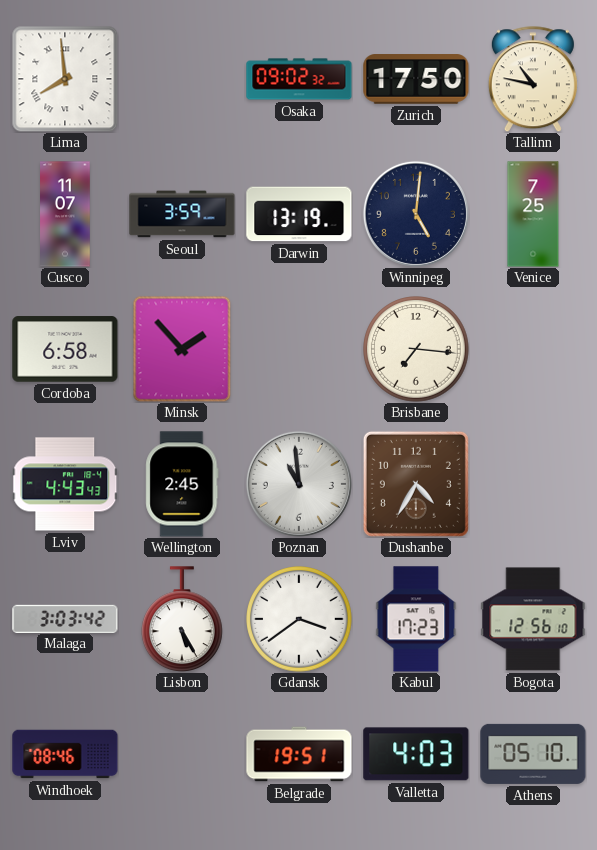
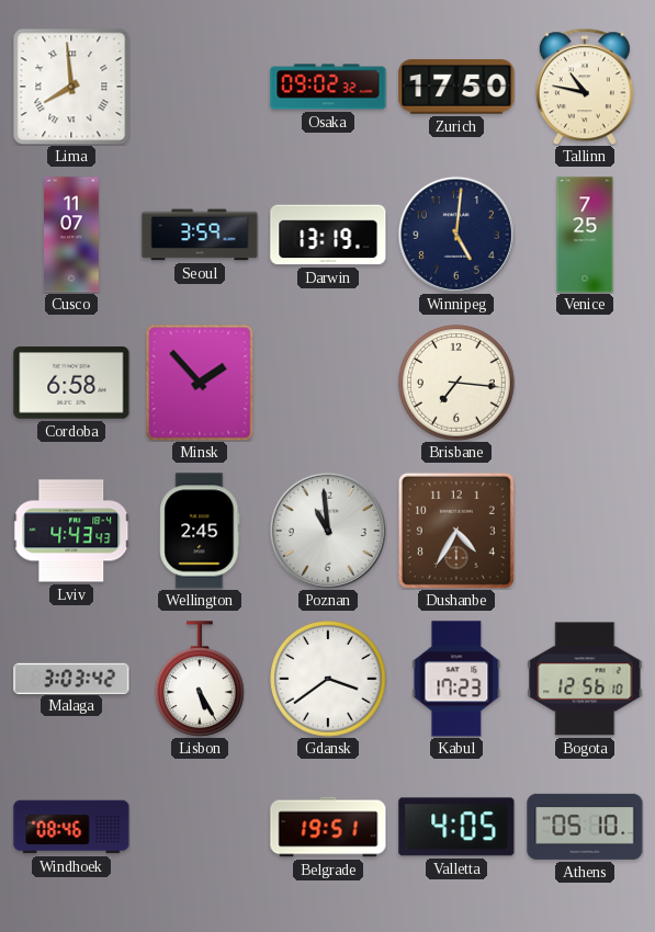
Valletta: 4:03 -> 4:05
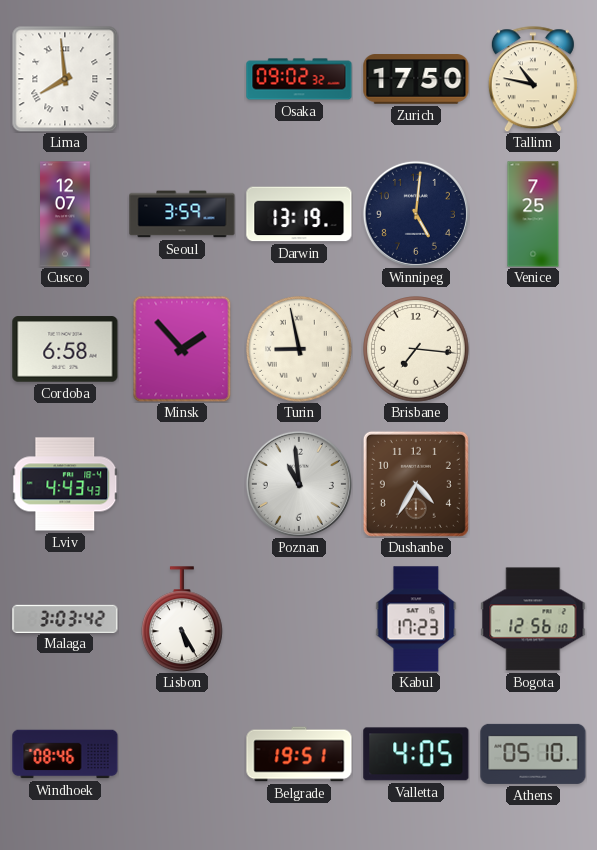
Cusco: 11:07 -> 12:07
Turin: none -> 8:58
Wellington: 2:45 -> none
Gdansk: 3:39 -> none
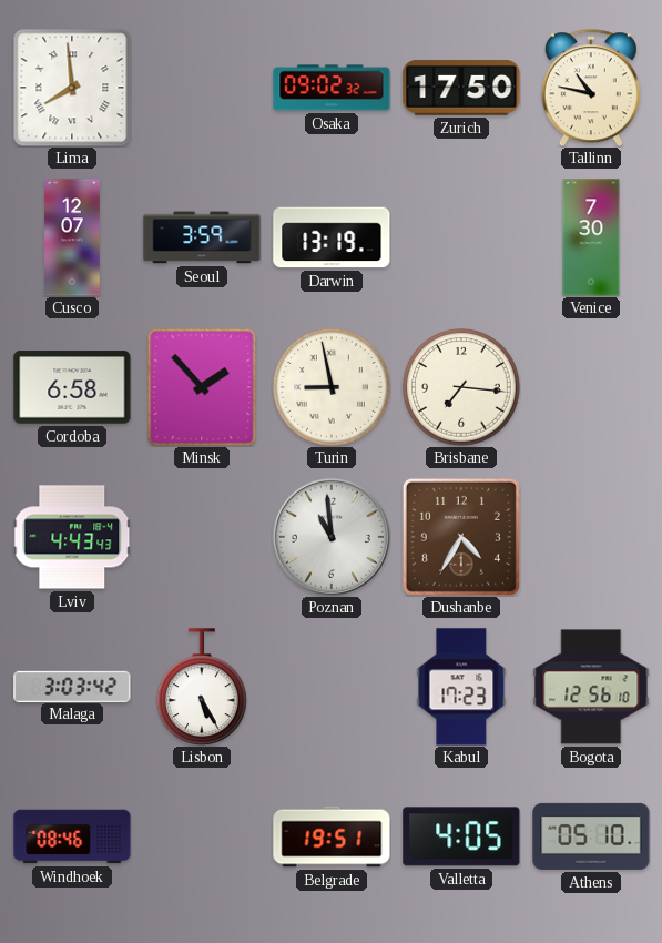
Winnipeg: 5:01 -> none
Venice: 7:25 -> 7:30
